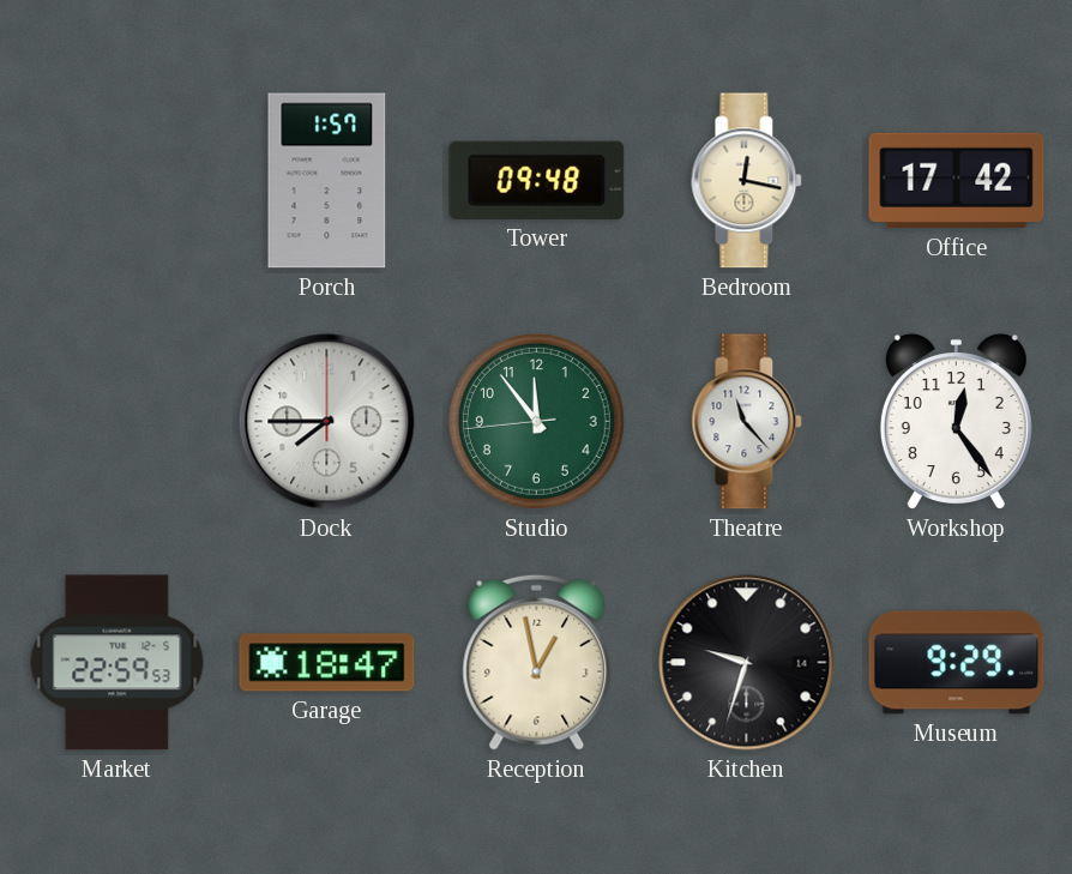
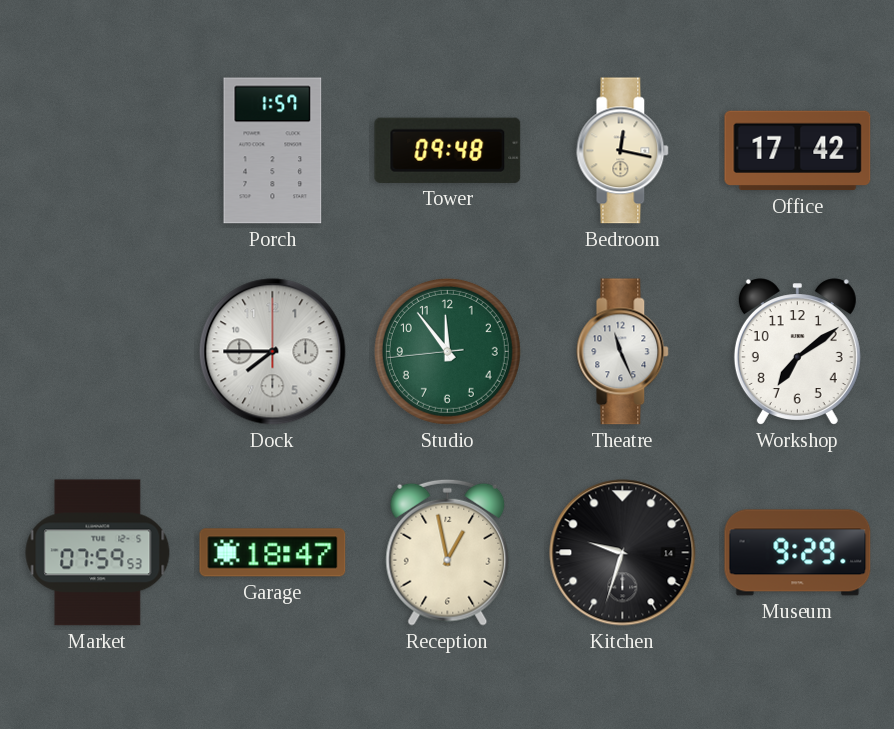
Theatre: 11:23 -> 11:26
Workshop: 12:24 -> 7:09
Market: 22:59 -> 07:59
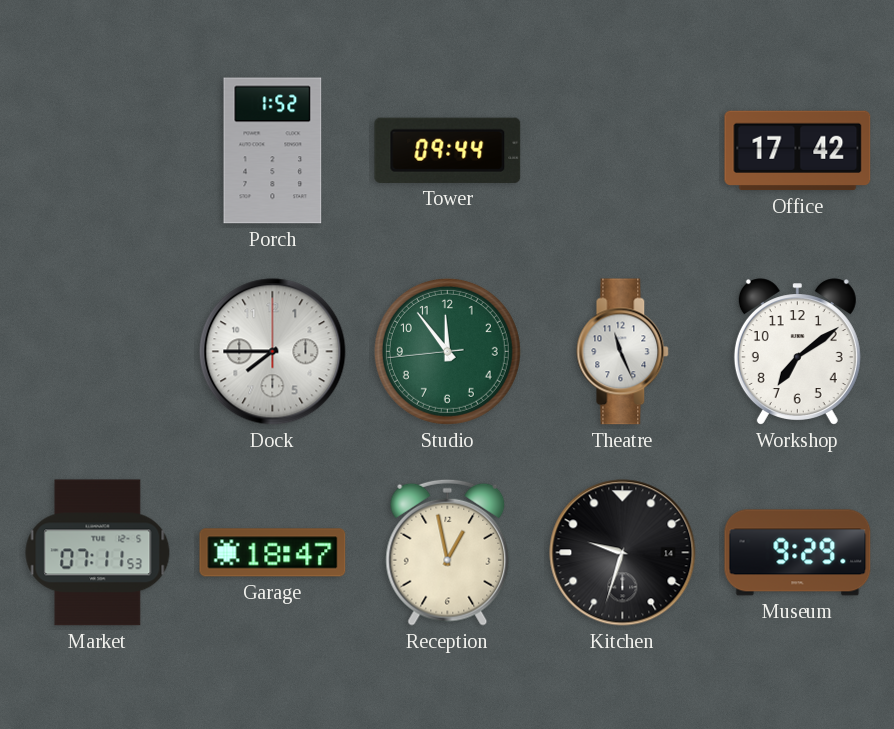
Porch: 1:57 -> 1:52
Tower: 09:48 -> 09:44
Bedroom: 12:17 -> none
Market: 07:59 -> 07:11
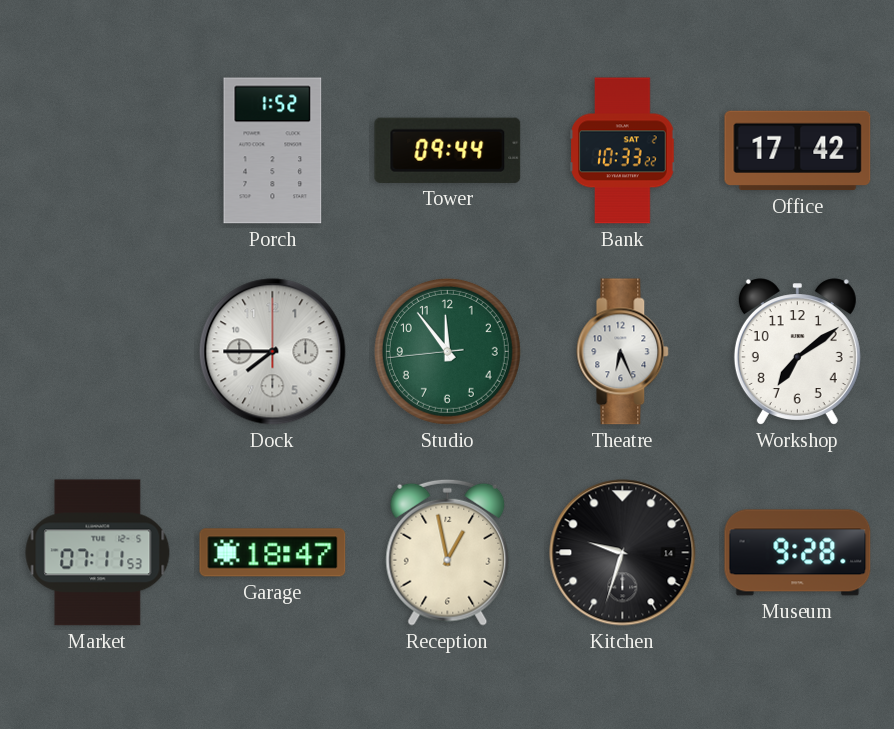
Bank: none -> 10:33
Theatre: 11:26 -> 6:26
Museum: 9:29 -> 9:28
